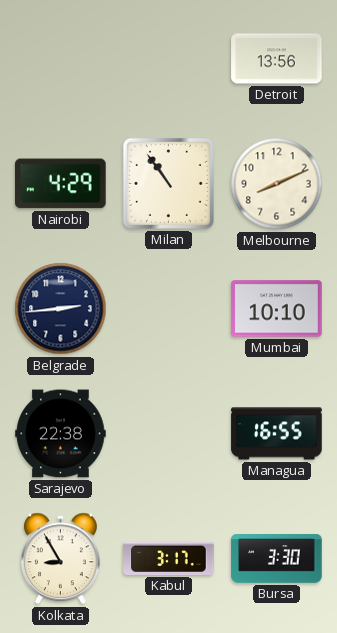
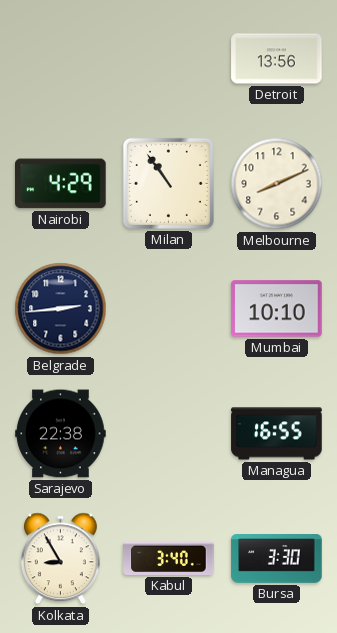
Kabul: 3:17 -> 3:40
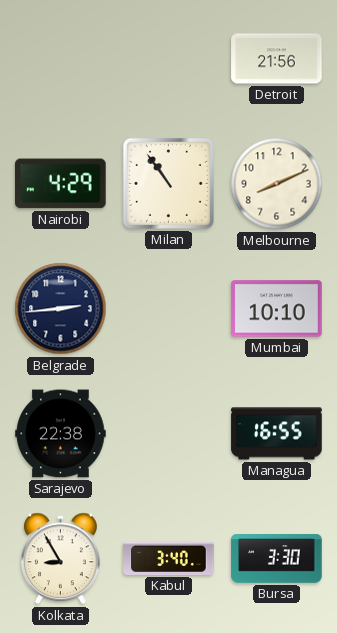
Detroit: 13:56 -> 21:56
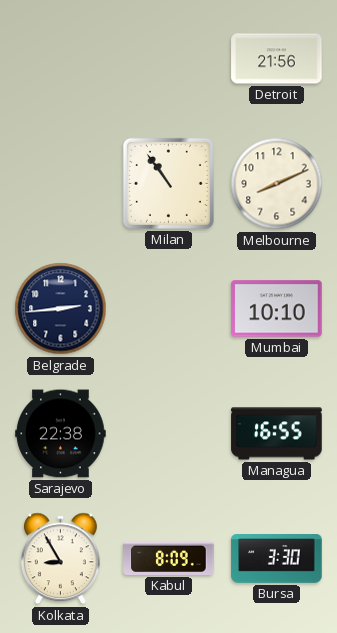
Nairobi: 4:29 -> none
Kabul: 3:40 -> 8:09
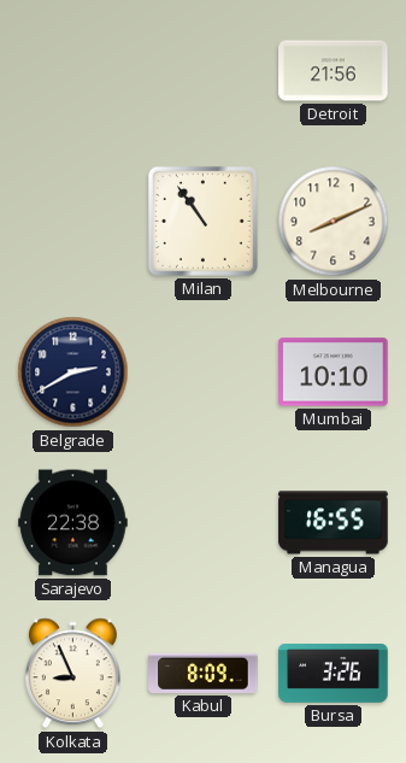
Belgrade: 2:44 -> 2:40
Kolkata: 8:55 -> 8:56
Bursa: 3:30 -> 3:26
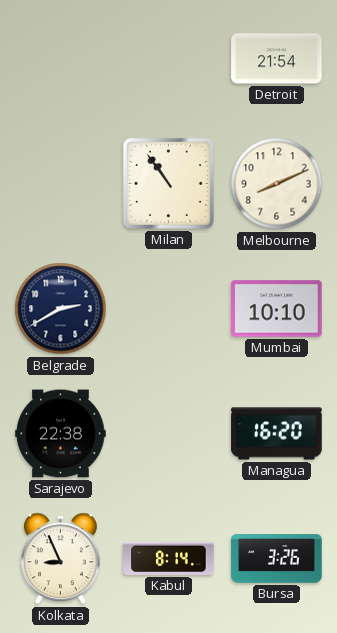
Detroit: 21:56 -> 21:54
Managua: 16:55 -> 16:20
Kabul: 8:09 -> 8:14
